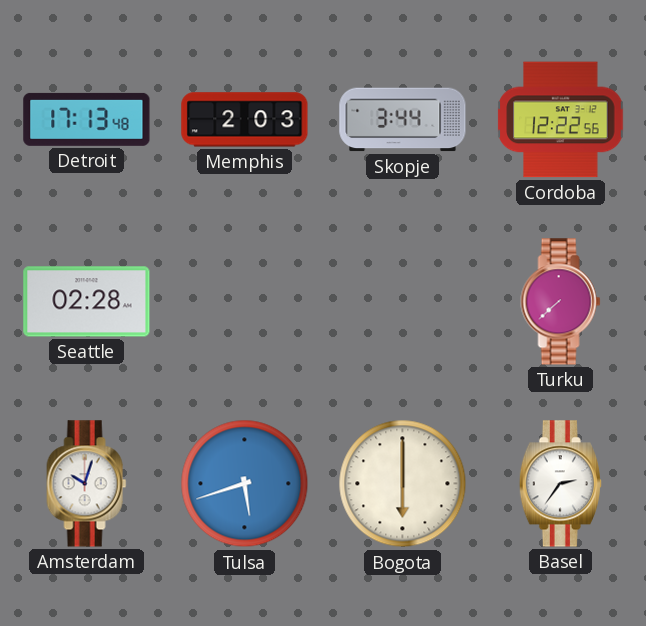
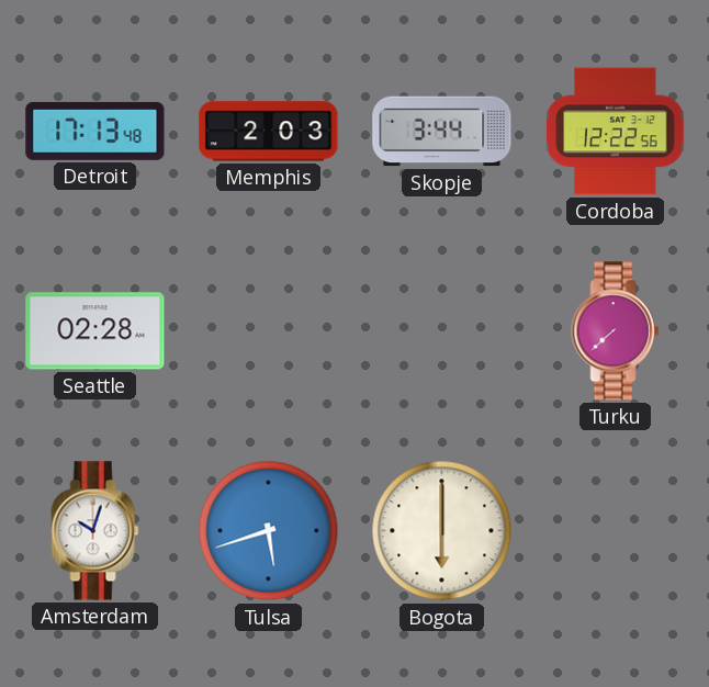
Basel: 2:36 -> none
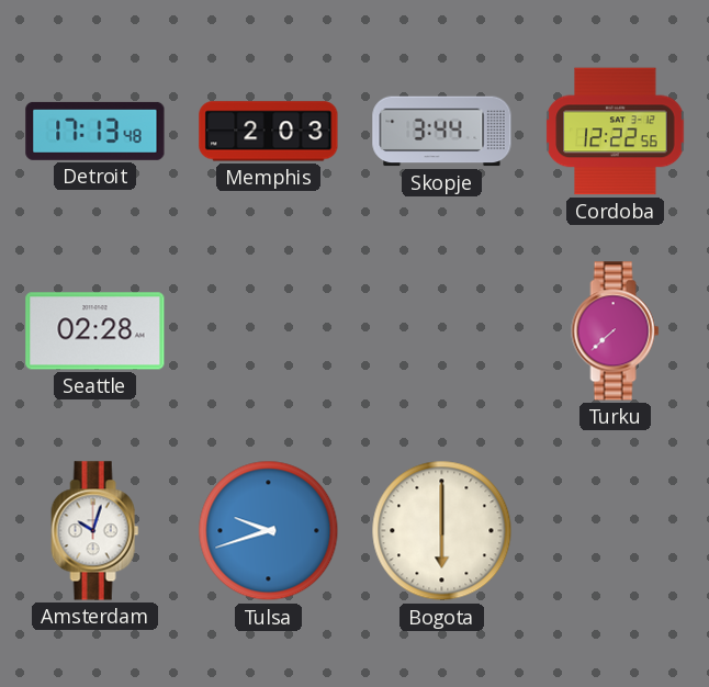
Tulsa: 5:42 -> 9:42
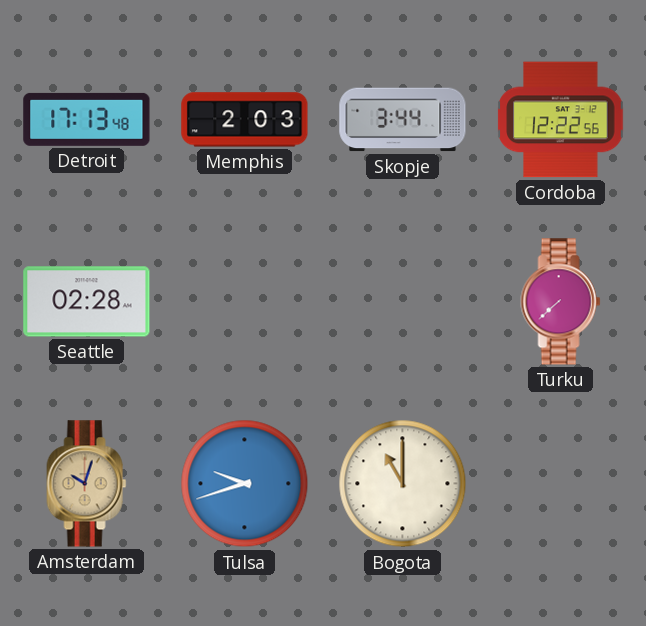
Amsterdam dial: white -> champagne
Bogota: 6:00 -> 11:00
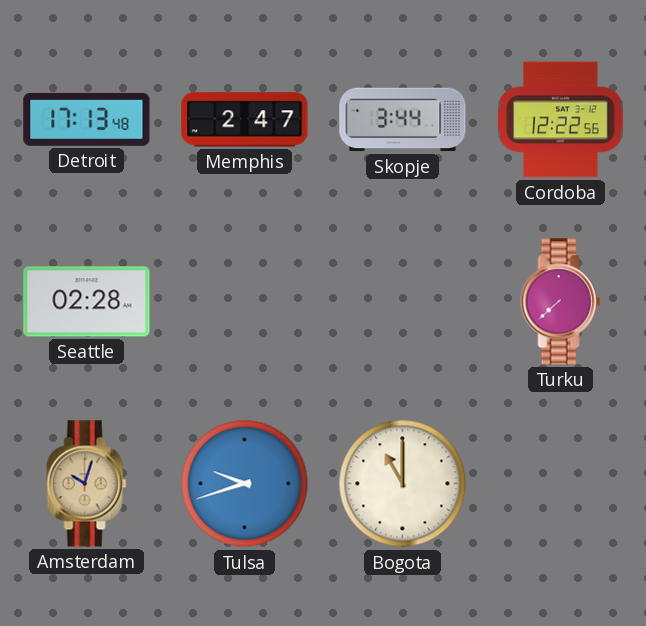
Memphis: 2:03 -> 2:47
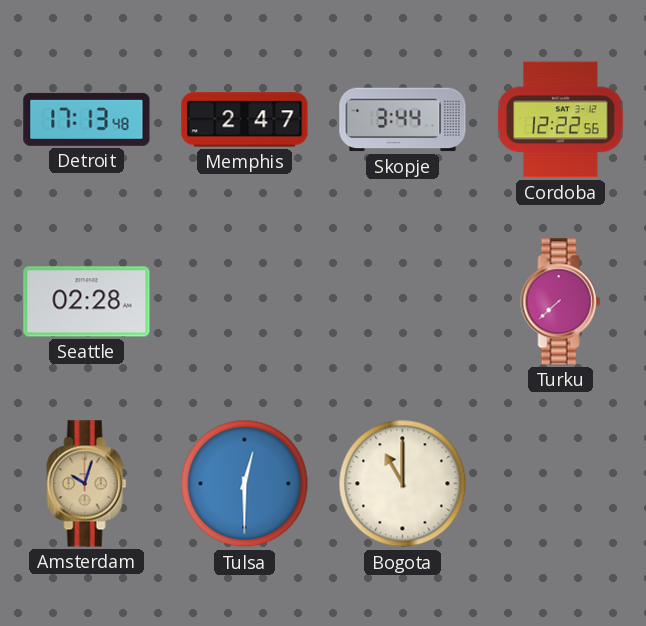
Tulsa: 9:42 -> 12:30
